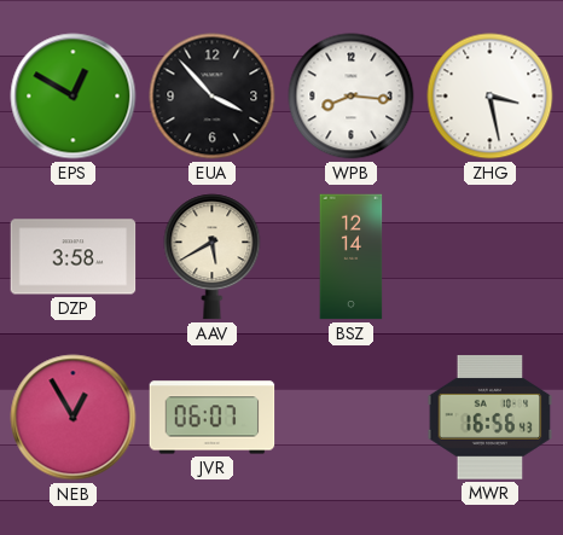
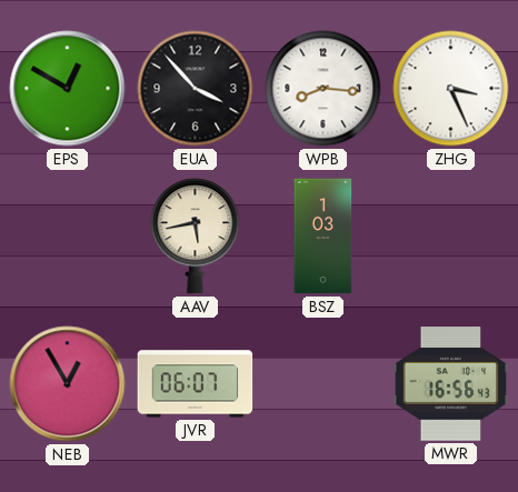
ZHG: 3:28 -> 3:26
DZP: 3:58 -> none
AAV: 5:40 -> 5:43
BSZ: 12:14 -> 1:03
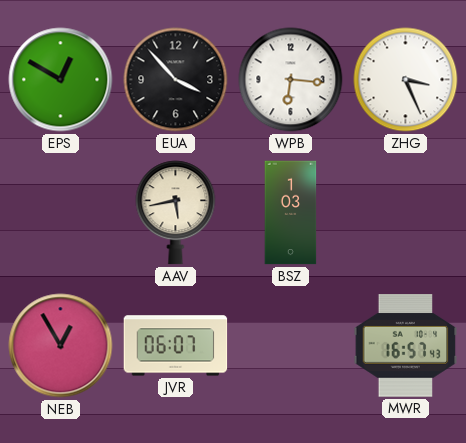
WPB: 8:16 -> 6:16
MWR: 16:56 -> 16:57
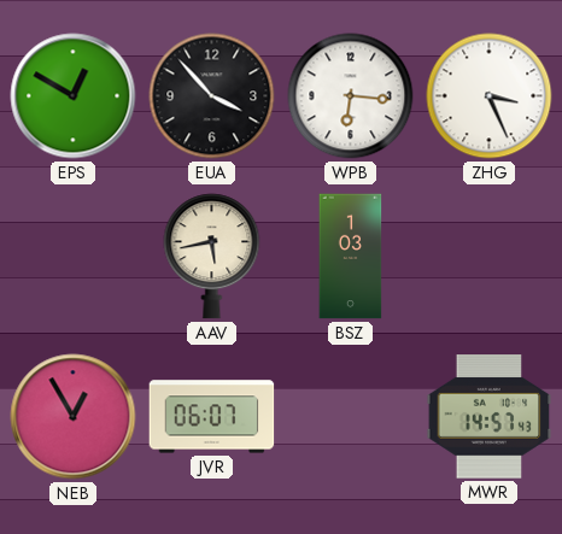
MWR: 16:57 -> 14:57
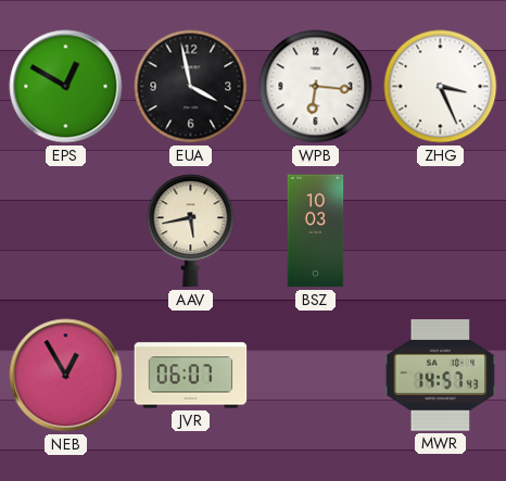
EUA: 3:53 -> 3:58
BSZ: 1:03 -> 10:03
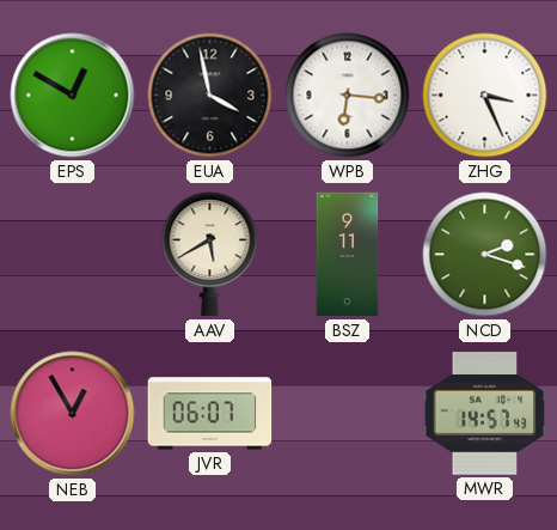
AAV: 5:43 -> 5:40
BSZ: 10:03 -> 9:11
NCD: none -> 2:18
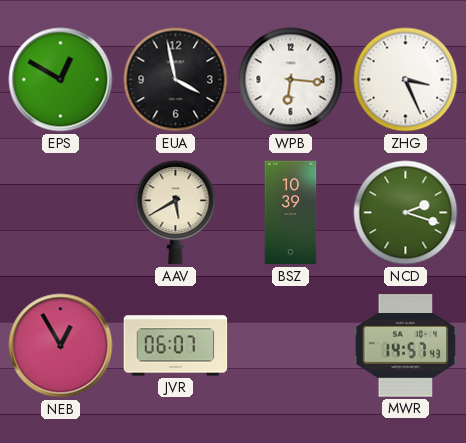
BSZ: 9:11 -> 10:39
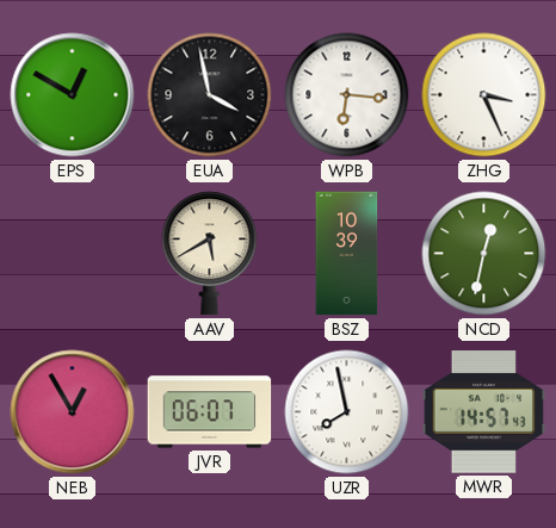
NCD: 2:18 -> 12:32
UZR: none -> 7:58
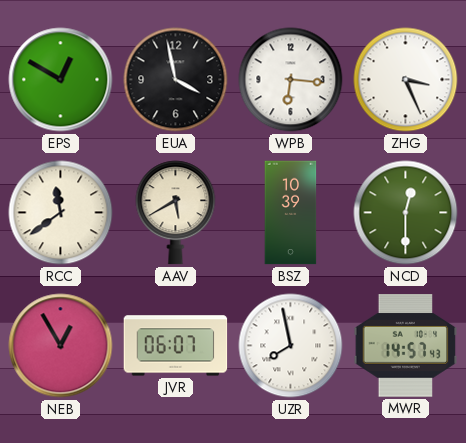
RCC: none -> 11:39
NCD: 12:32 -> 12:30
